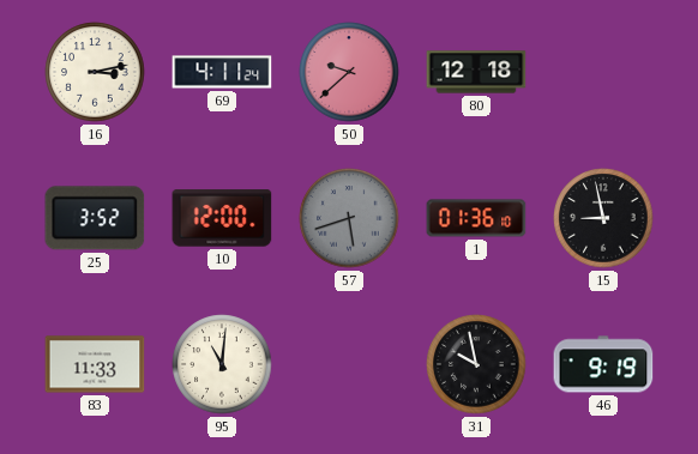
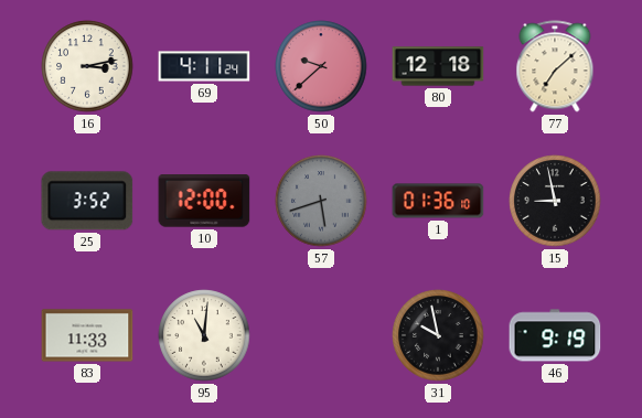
77: none -> 7:08
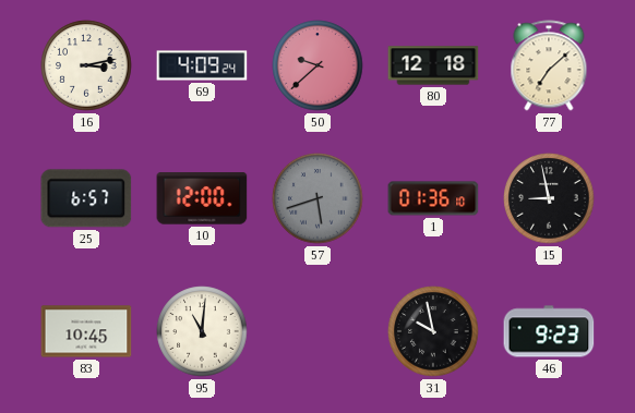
69: 4:11 -> 4:09
25: 3:52 -> 6:57
83: 11:33 -> 10:45
46: 9:19 -> 9:23
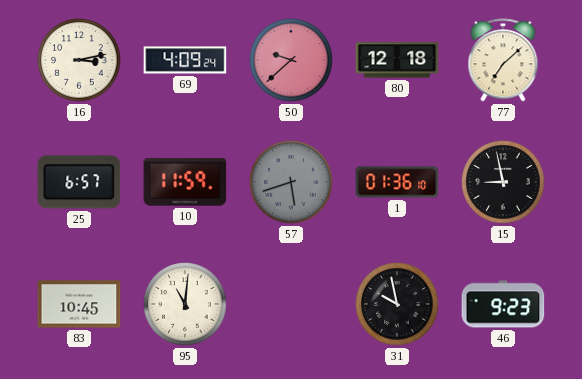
10: 12:00 -> 11:59
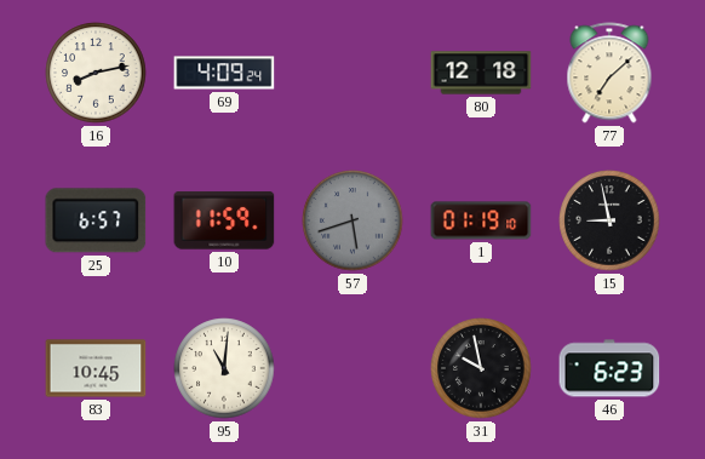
16: 3:13 -> 8:13
50: 9:38 -> none
1: 01:36 -> 01:19
46: 9:23 -> 6:23
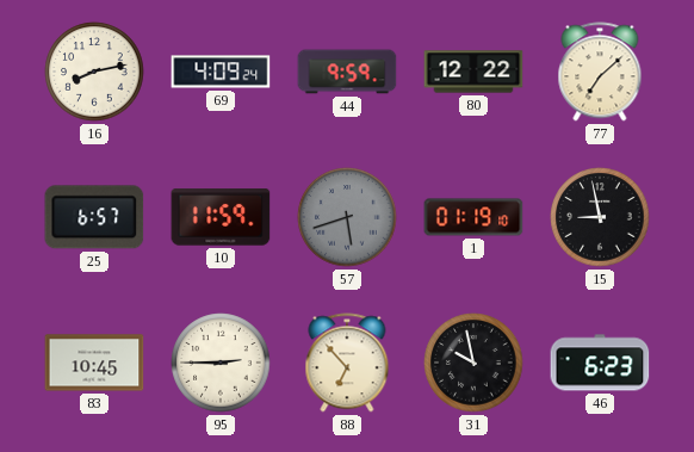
44: none -> 9:59
80: 12:18 -> 12:22
95: 11:01 -> 2:45
88: none -> 6:53
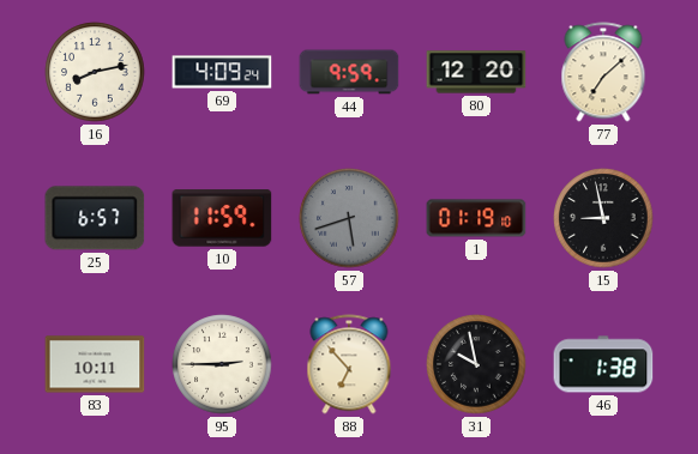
80: 12:22 -> 12:20
83: 10:45 -> 10:11
46: 6:23 -> 1:38
